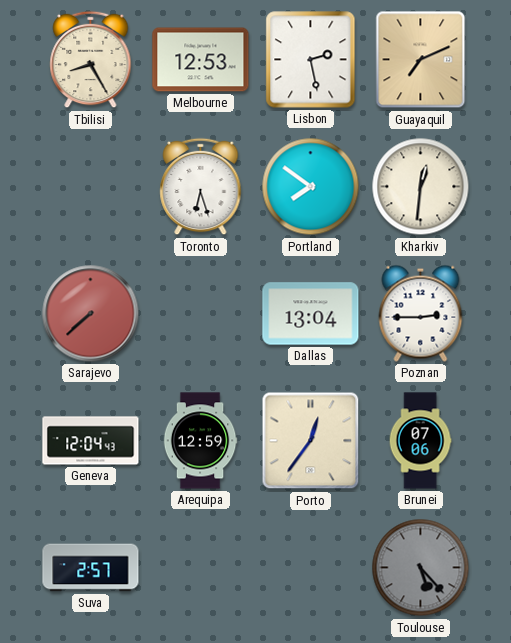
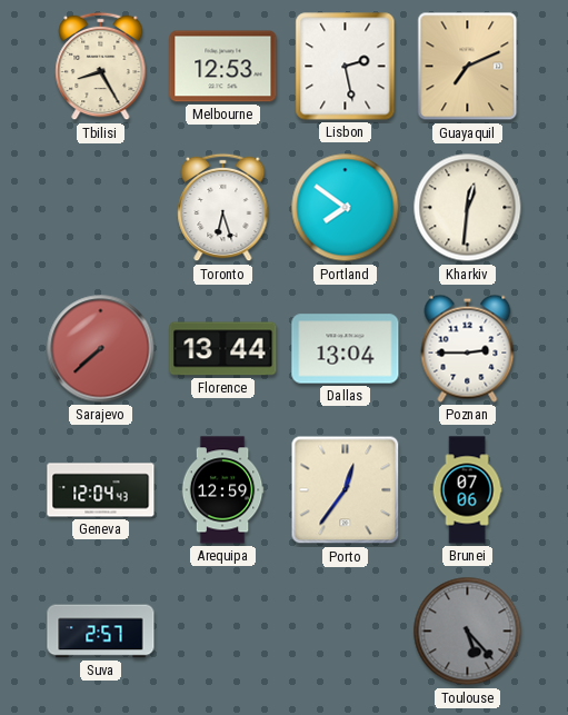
Florence: none -> 13:44
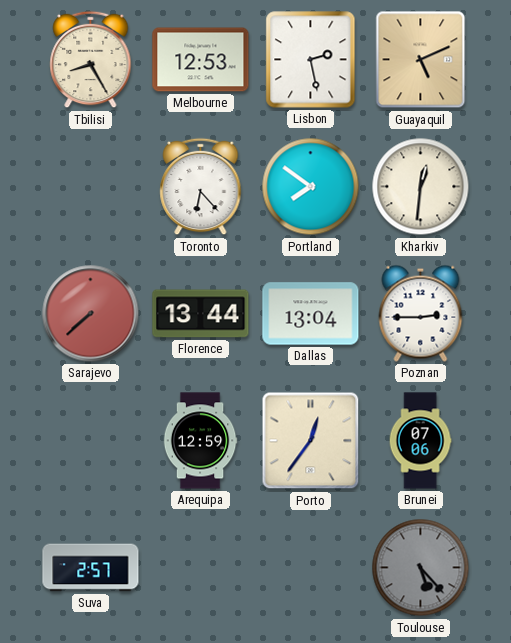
Guayaquil: 7:11 -> 5:11
Toronto: 6:27 -> 6:23
Geneva: 12:04 -> none
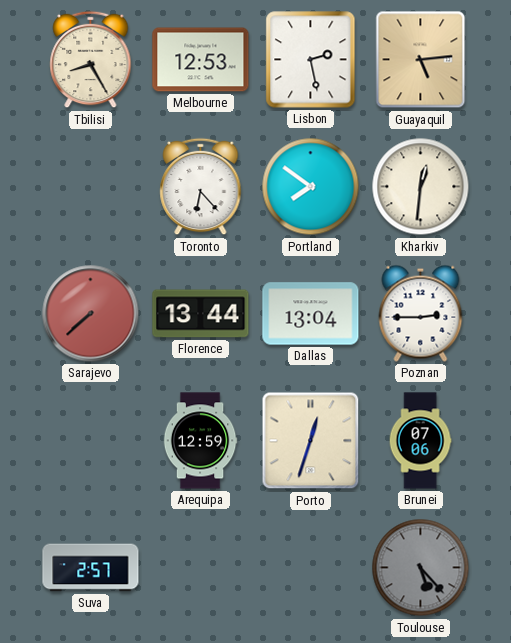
Guayaquil: 5:11 -> 5:14
Porto: 12:36 -> 12:33
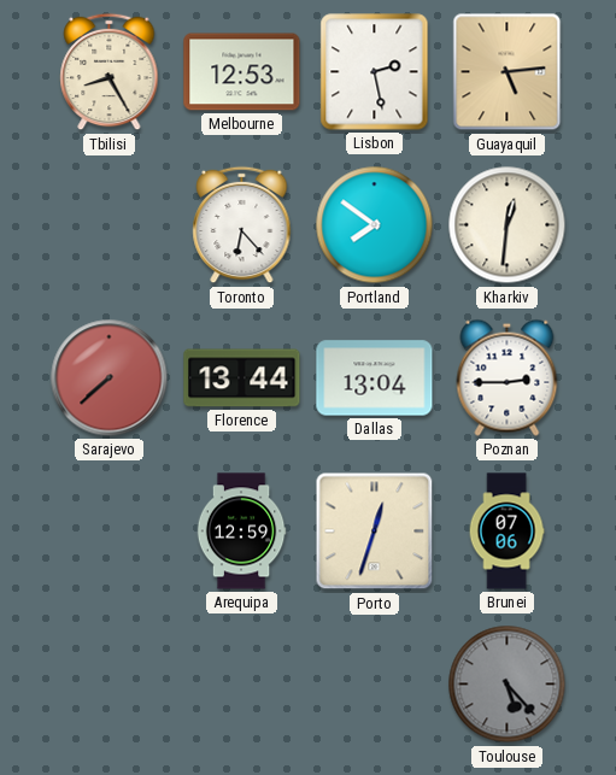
Suva: 2:57 -> none
